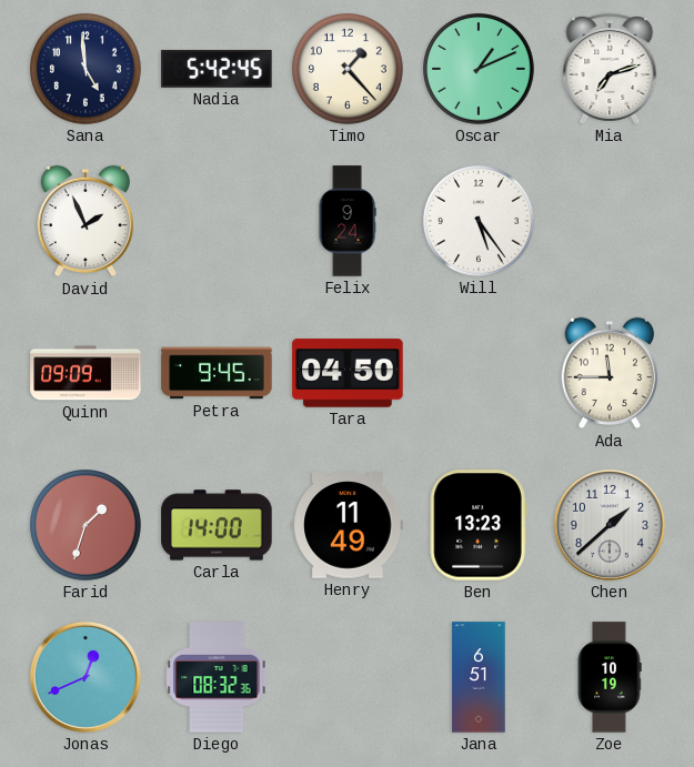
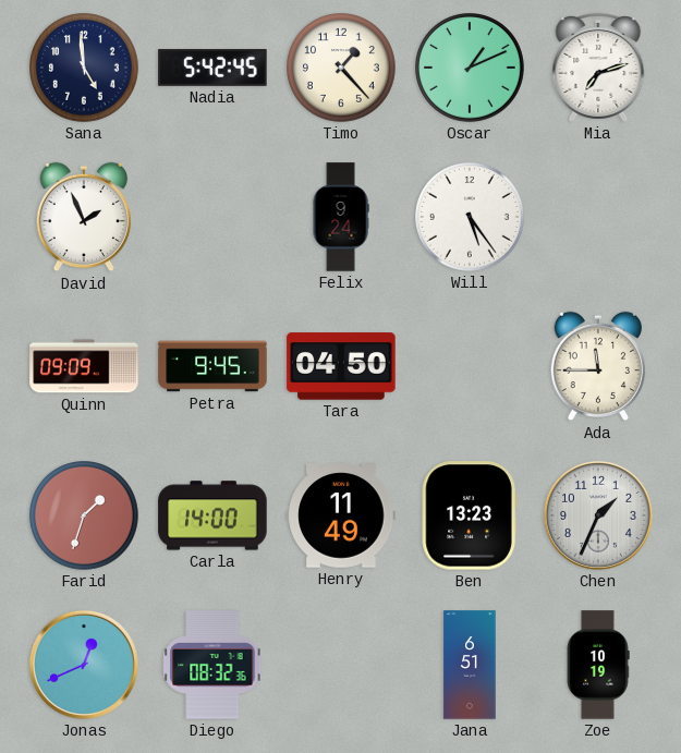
Chen: 1:38 -> 1:34
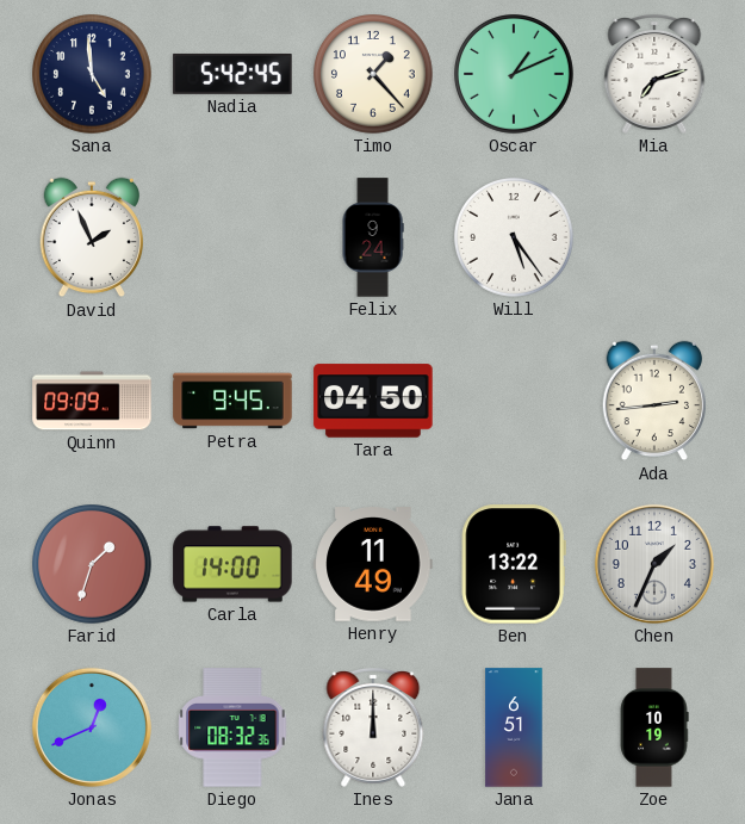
Ada: 11:45 -> 2:44
Ben: 13:23 -> 13:22
Ines: none -> 12:00
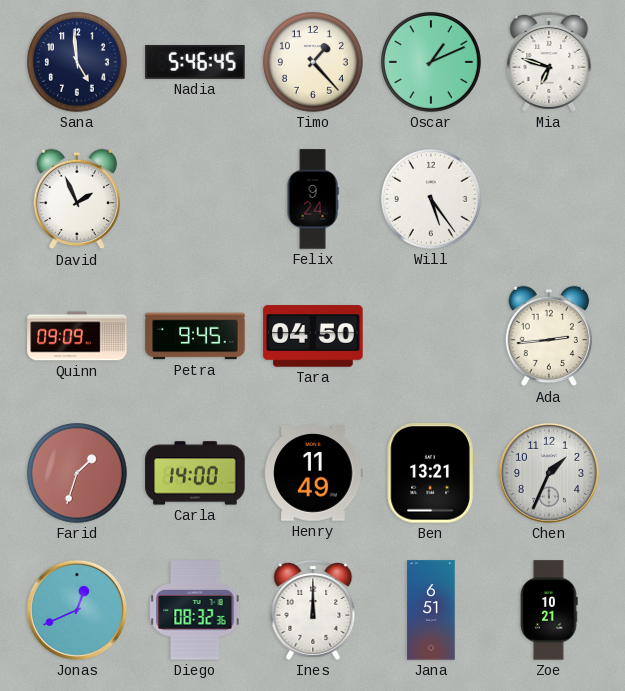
Nadia: 5:42 -> 5:46
Mia: 7:12 -> 6:48
Ben: 13:22 -> 13:21
Zoe: 10:19 -> 10:21
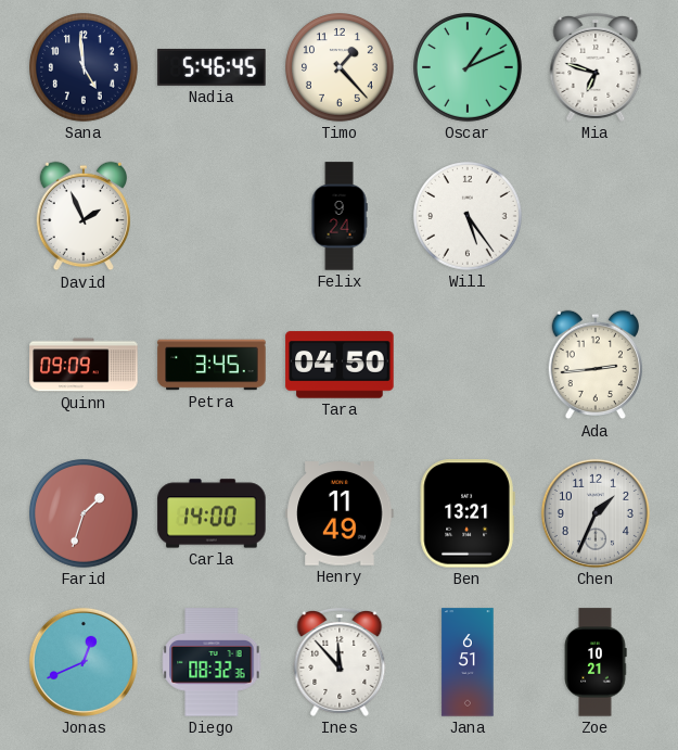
Petra: 9:45 -> 3:45
Ines: 12:00 -> 11:53
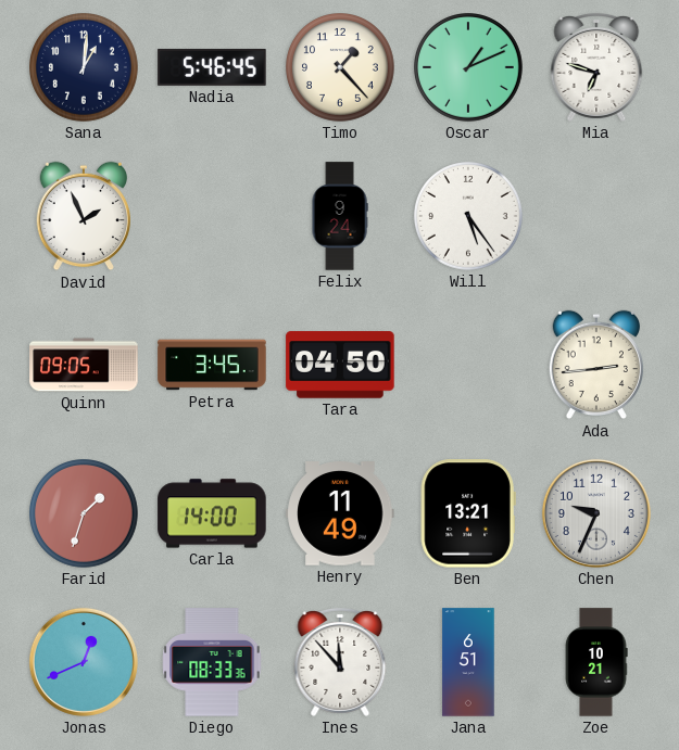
Sana: 4:59 -> 1:01
Quinn: 09:09 -> 09:05
Chen: 1:34 -> 9:34
Diego: 08:32 -> 08:33
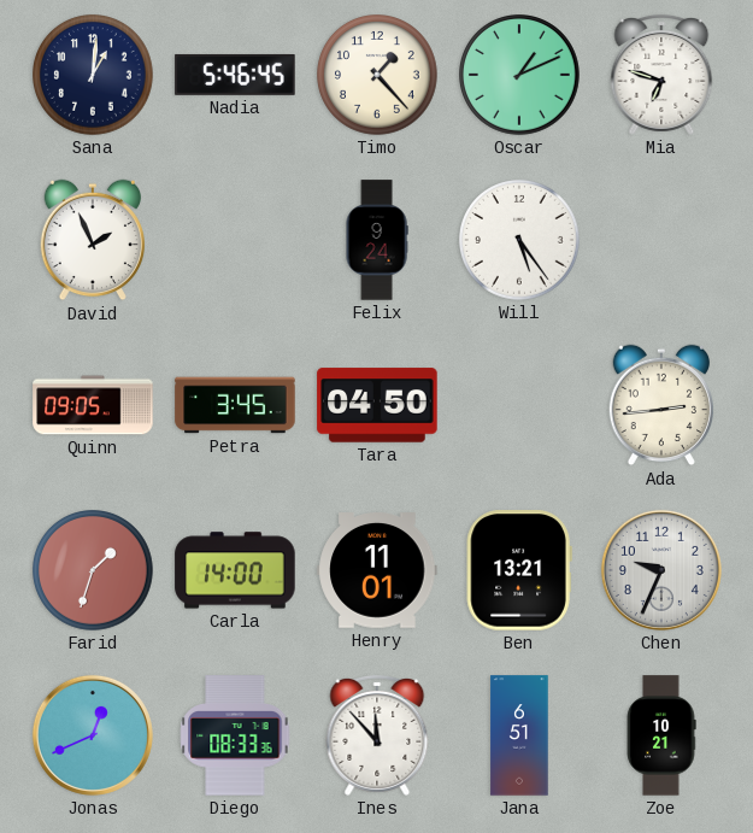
Henry: 11:49 -> 11:01
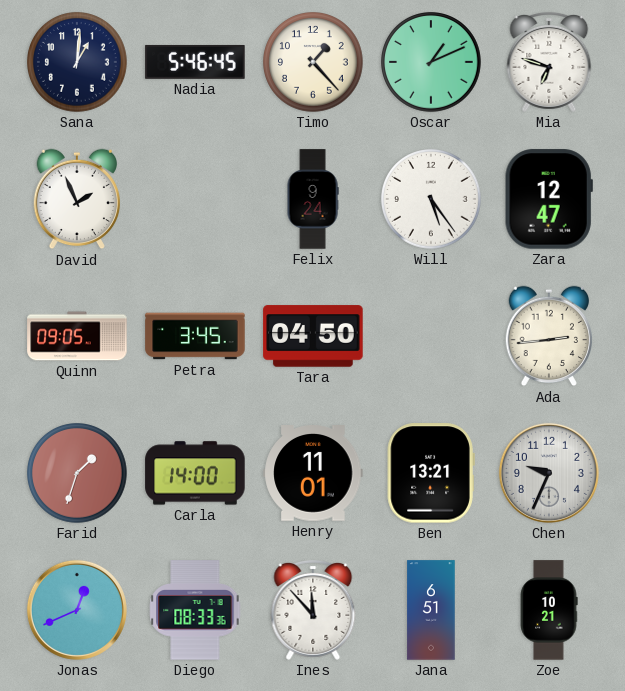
Zara: none -> 12:47
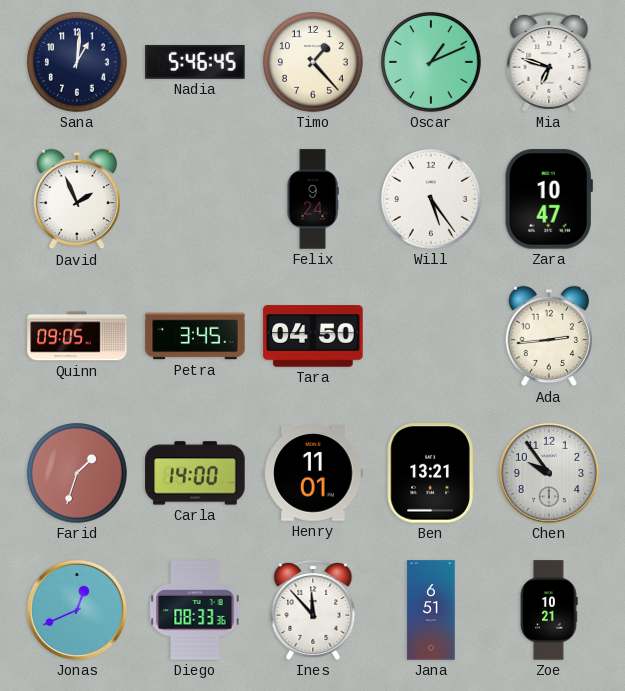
Zara: 12:47 -> 10:47
Chen: 9:34 -> 9:54
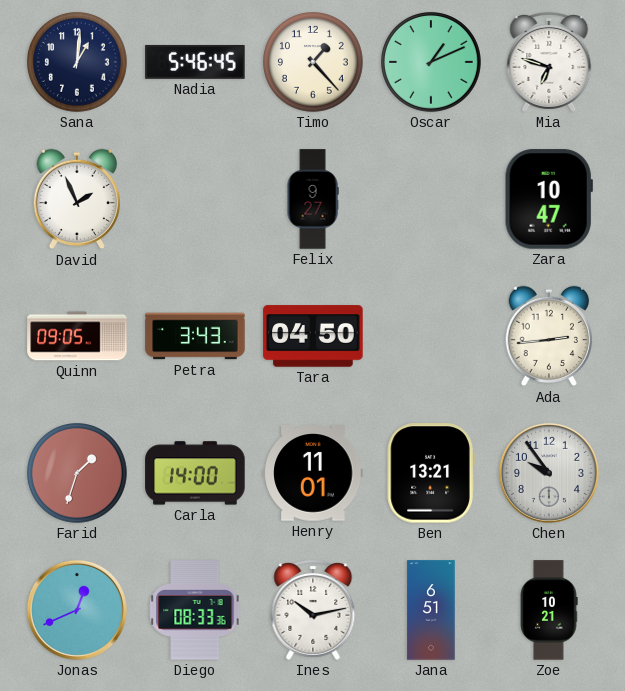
Felix: 9:24 -> 9:27
Will: 5:24 -> none
Petra: 3:45 -> 3:43
Ines: 11:53 -> 10:13
